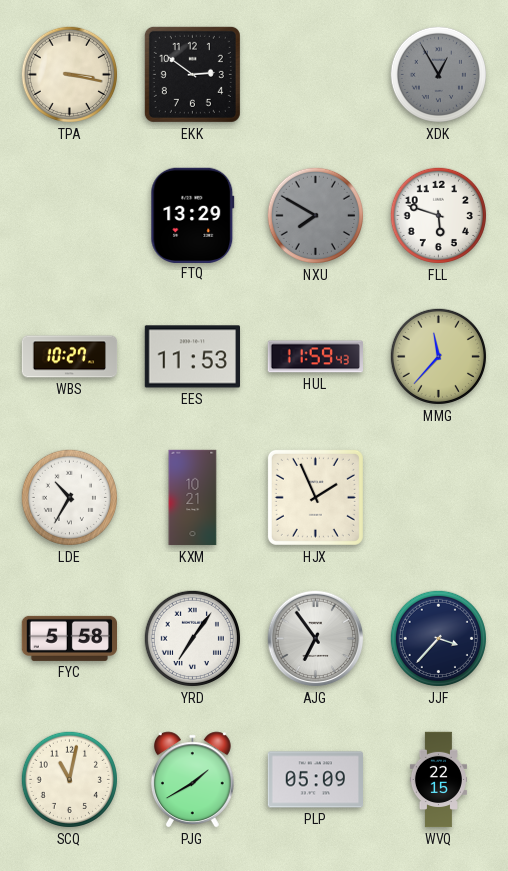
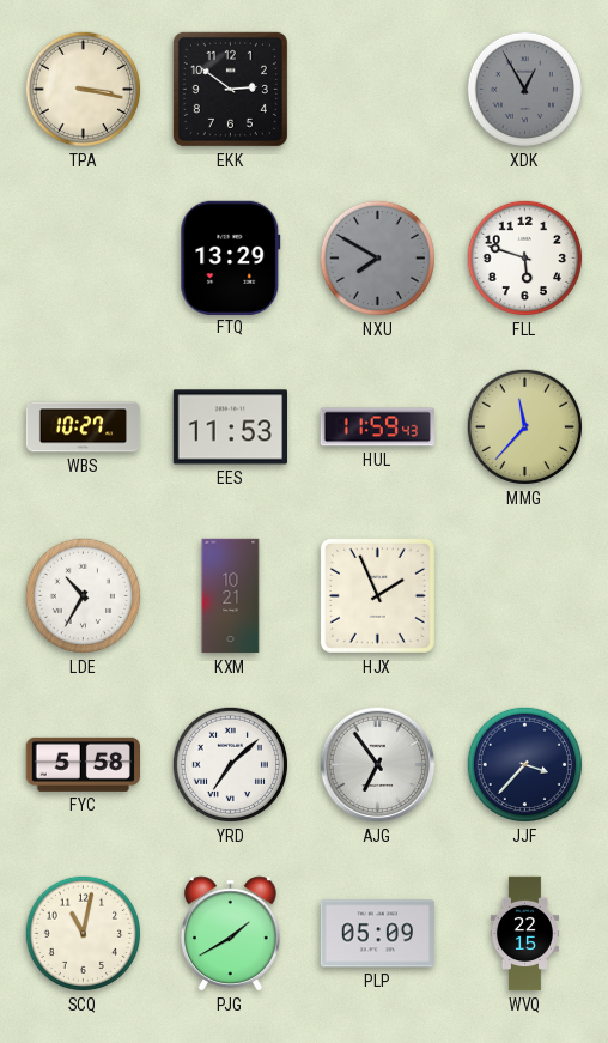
YRD: 7:06 -> 7:08
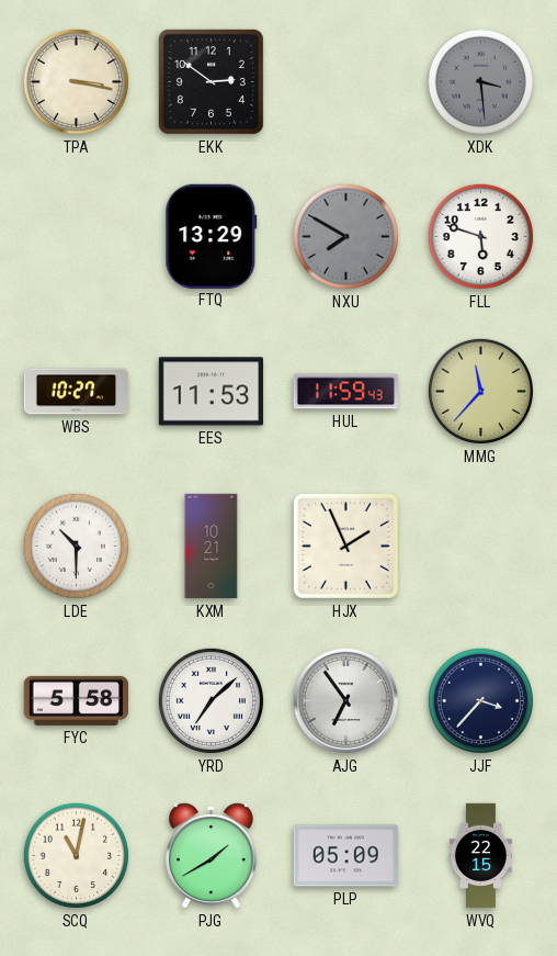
XDK: 12:55 -> 3:29
LDE: 10:35 -> 10:30
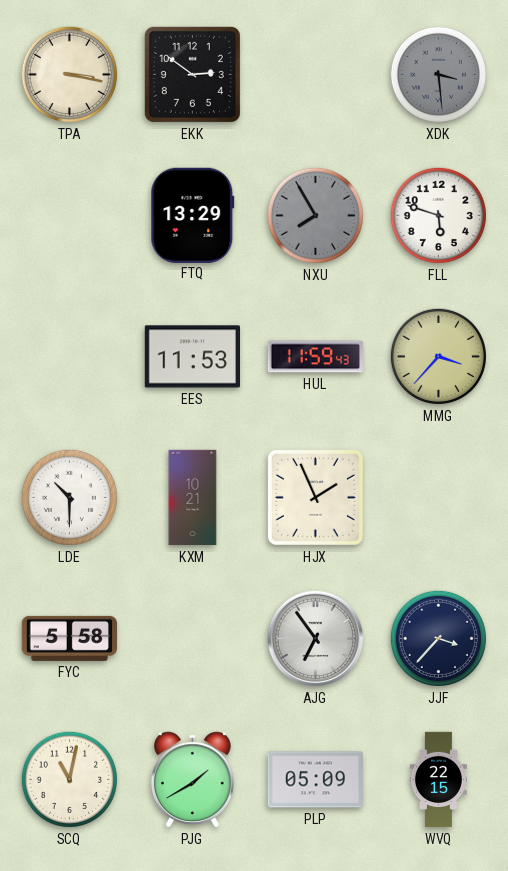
NXU: 7:50 -> 7:55
WBS: 10:27 -> none
MMG: 11:37 -> 3:37
YRD: 7:08 -> none
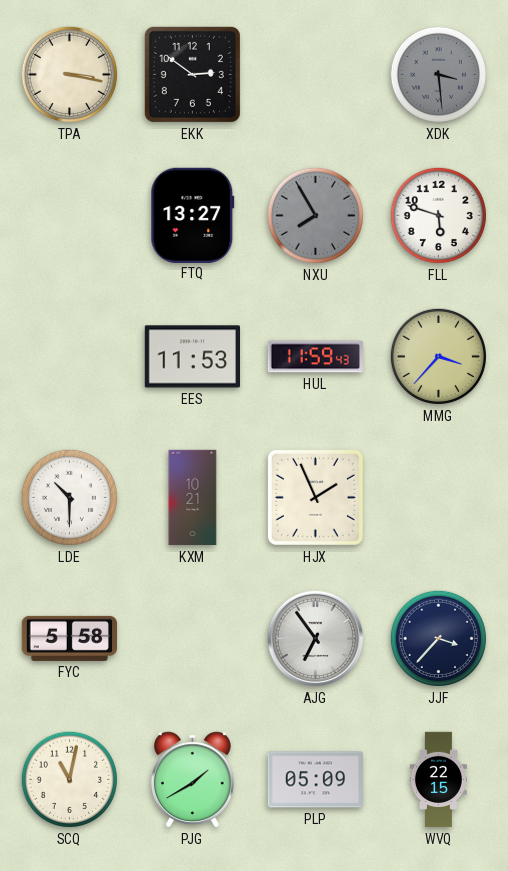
FTQ: 13:29 -> 13:27
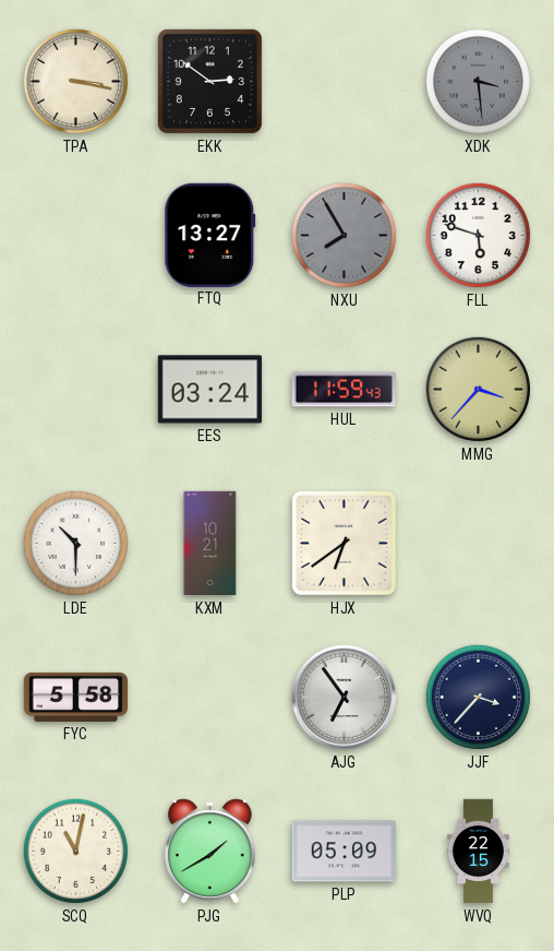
EES: 11:53 -> 03:24
HJX: 1:56 -> 6:39
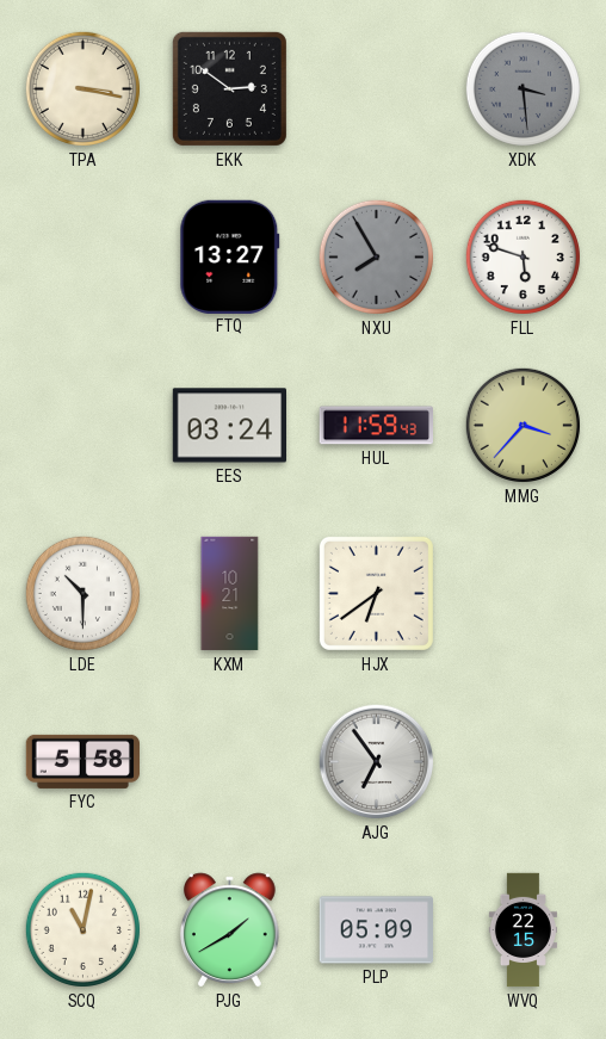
JJF: 3:37 -> none
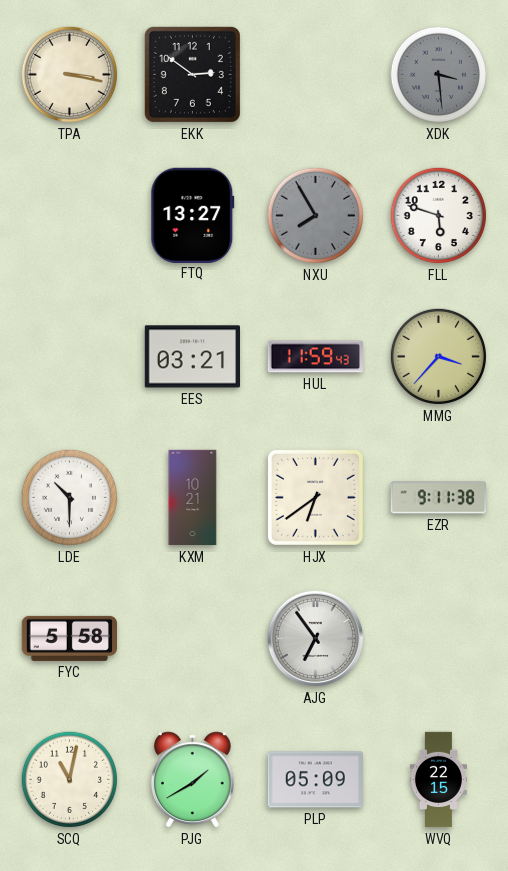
EES: 03:24 -> 03:21
EZR: none -> 9:11
